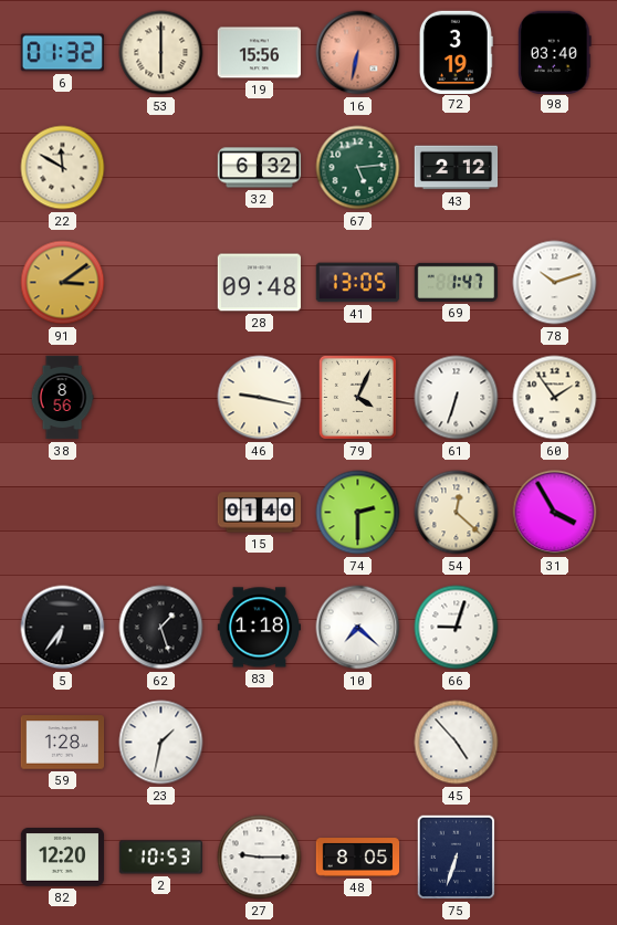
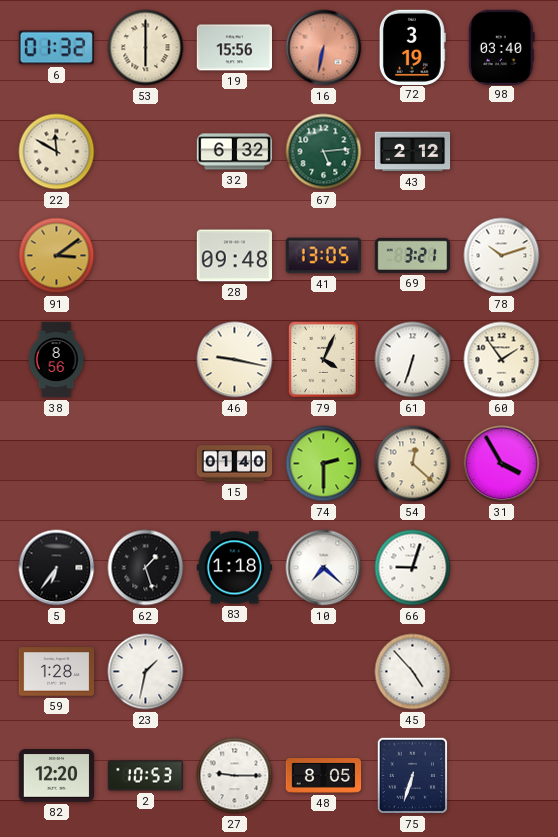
69: 1:47 -> 3:21
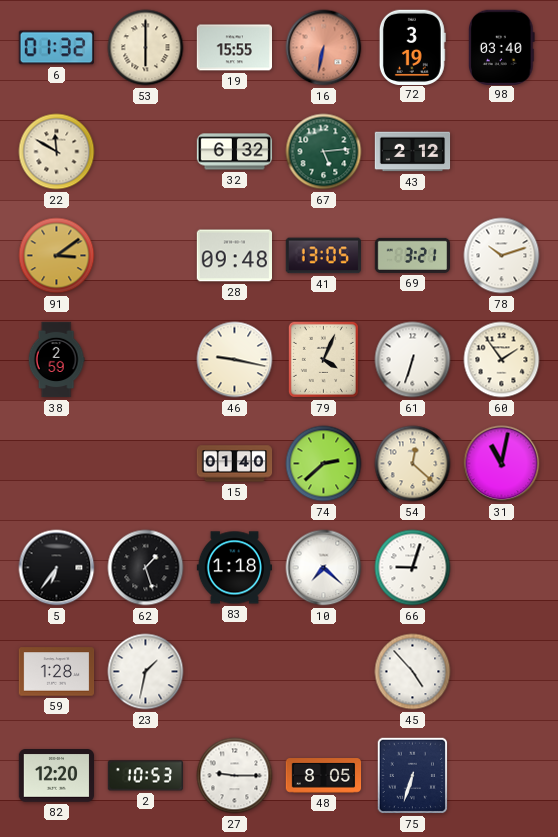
19: 15:56 -> 15:55
38: 8:56 -> 2:59
74: 2:30 -> 2:38
31: 3:55 -> 11:02
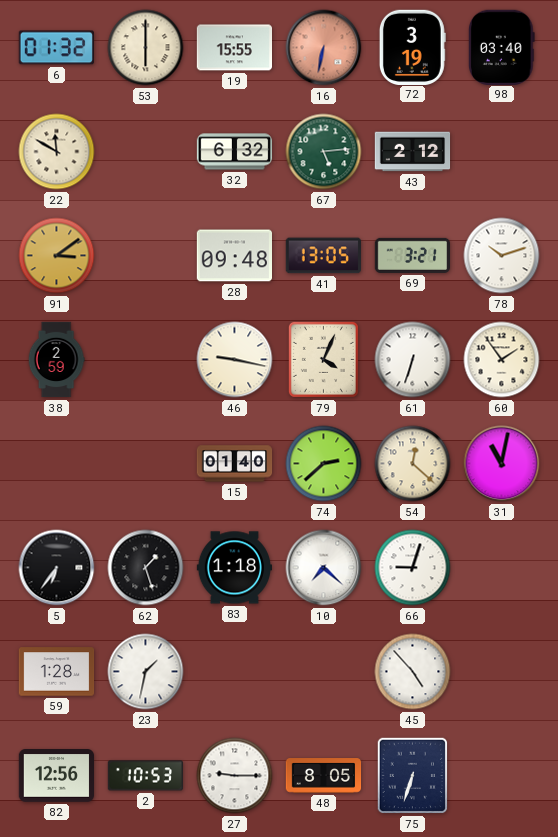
82: 12:20 -> 12:56
